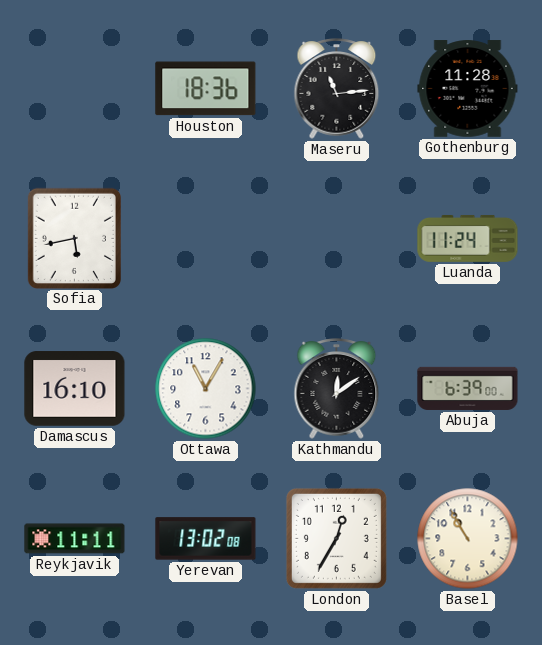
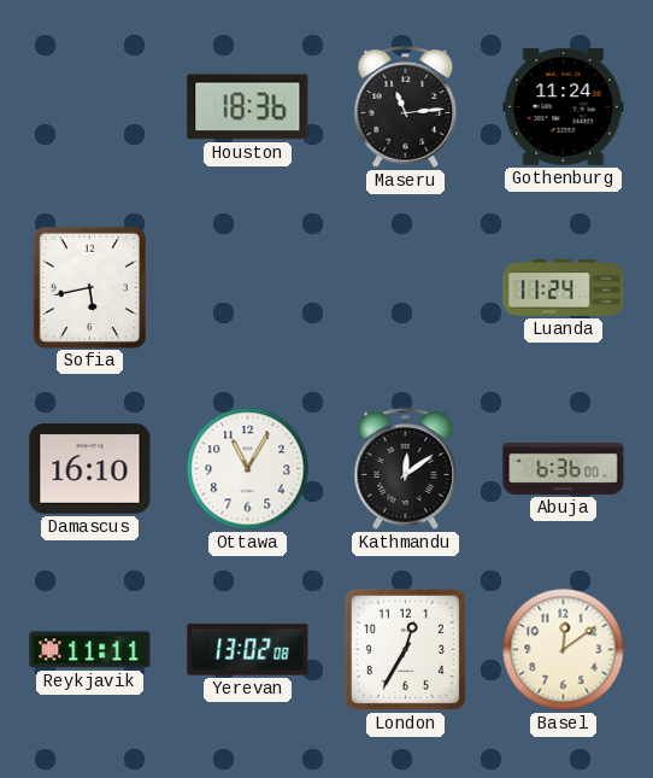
Gothenburg: 11:28 -> 11:24
Abuja: 6:39 -> 6:36
Basel: 10:55 -> 12:09
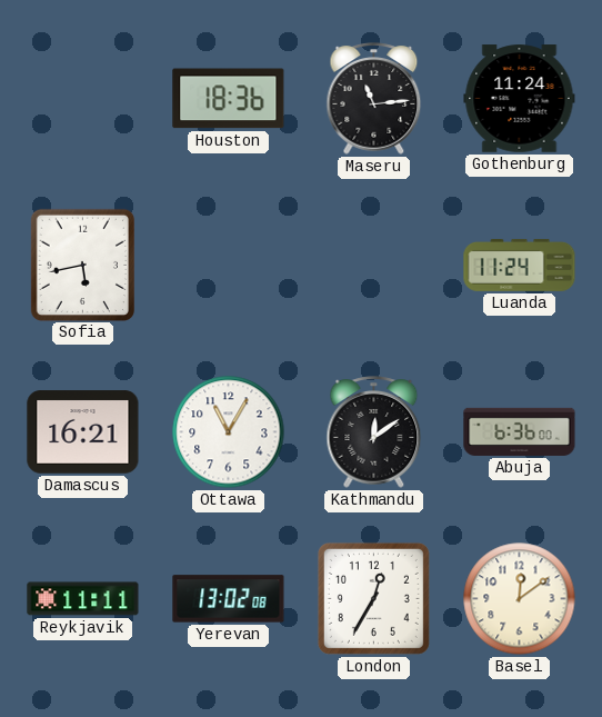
Damascus: 16:10 -> 16:21
